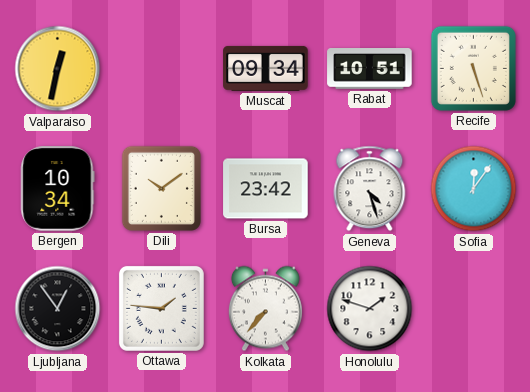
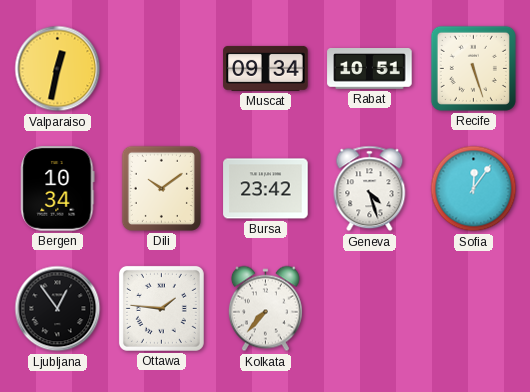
Honolulu: 1:48 -> none
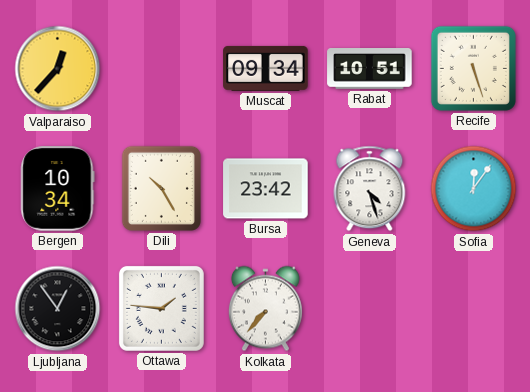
Valparaiso: 12:32 -> 12:37
Dili: 10:09 -> 10:25
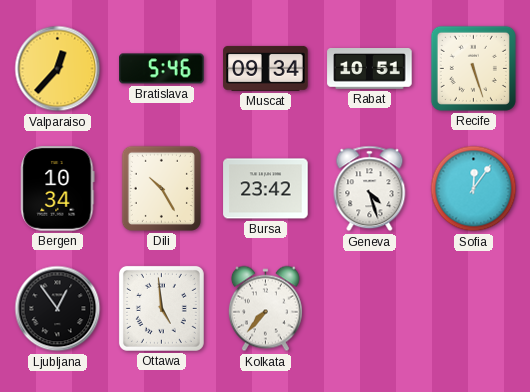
Bratislava: none -> 5:46
Ottawa: 1:46 -> 4:59
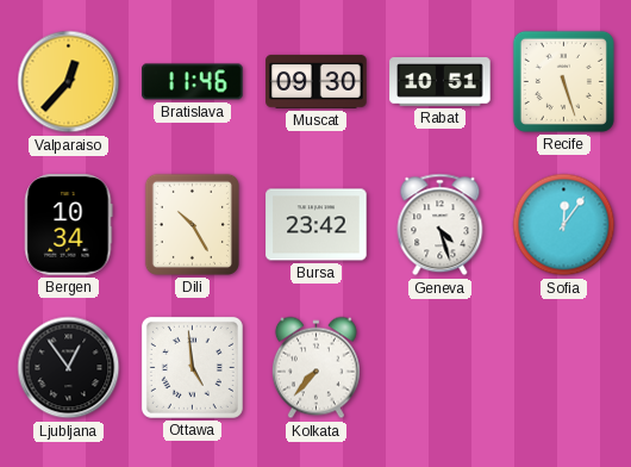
Bratislava: 5:46 -> 11:46
Muscat: 09:34 -> 09:30
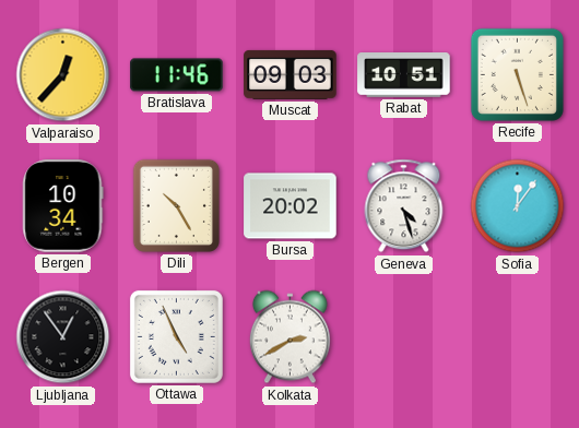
Muscat: 09:30 -> 09:03
Bursa: 23:42 -> 20:02
Ottawa: 4:59 -> 4:56
Kolkata: 7:37 -> 2:40
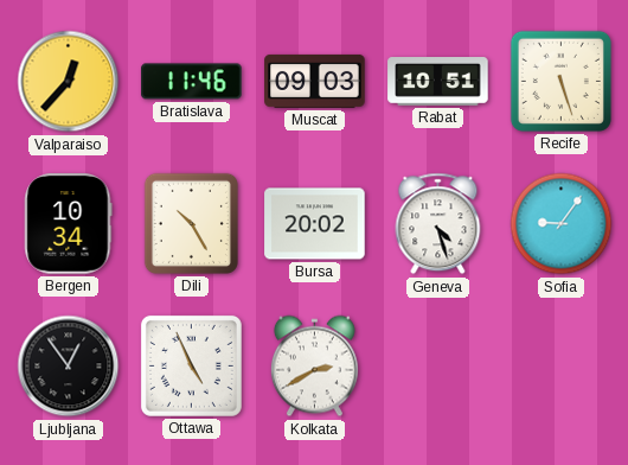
Sofia: 12:06 -> 9:06
